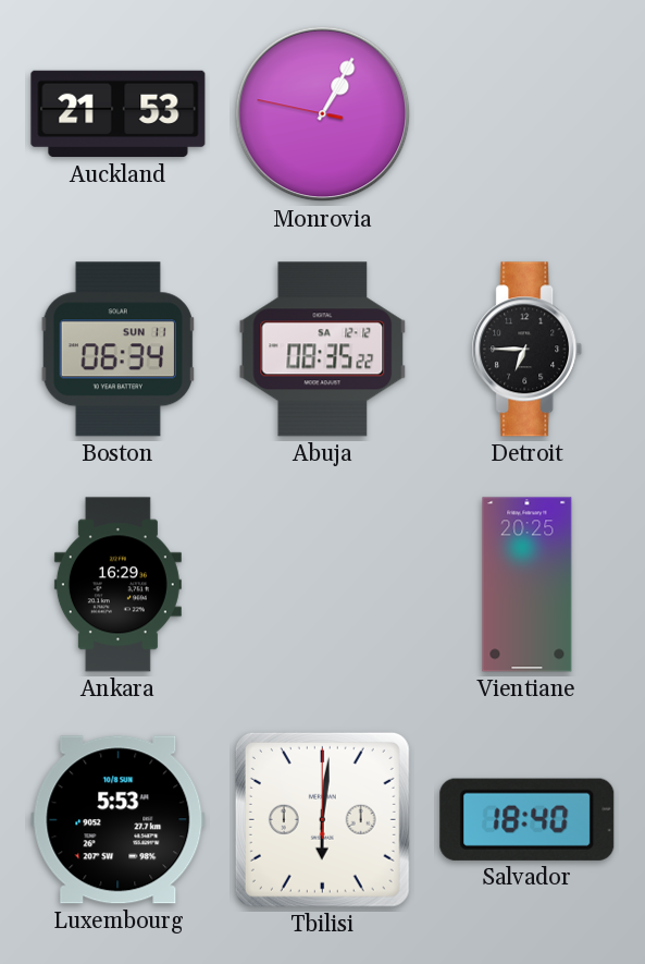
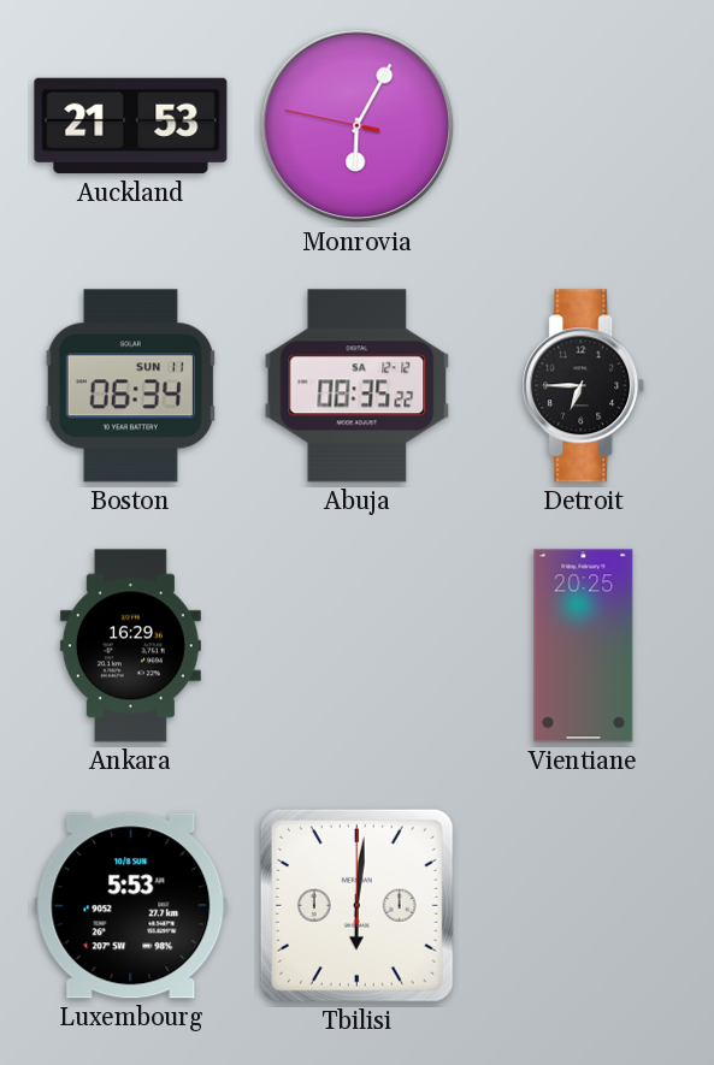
Monrovia: 1:04 -> 6:04
Salvador: 18:40 -> none
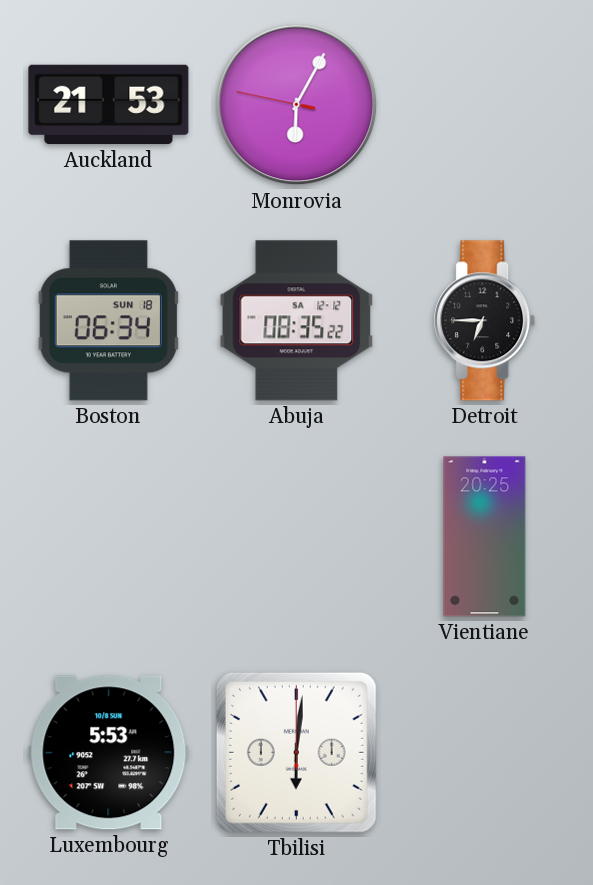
Boston date: SUN 11 -> SUN 18
Ankara: 16:29 -> none
